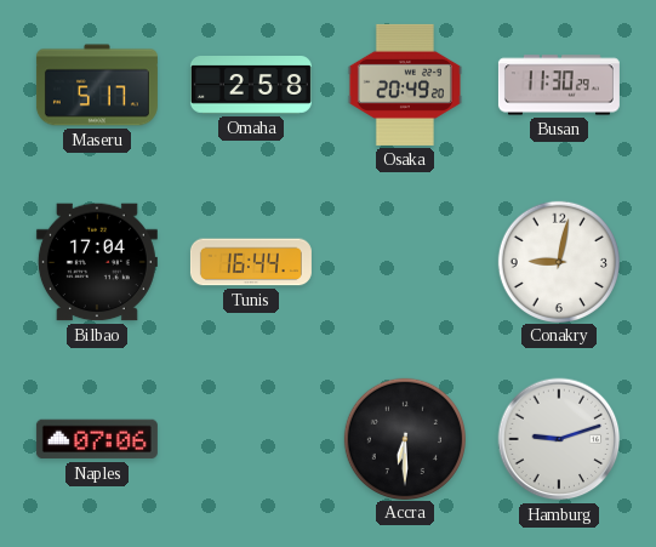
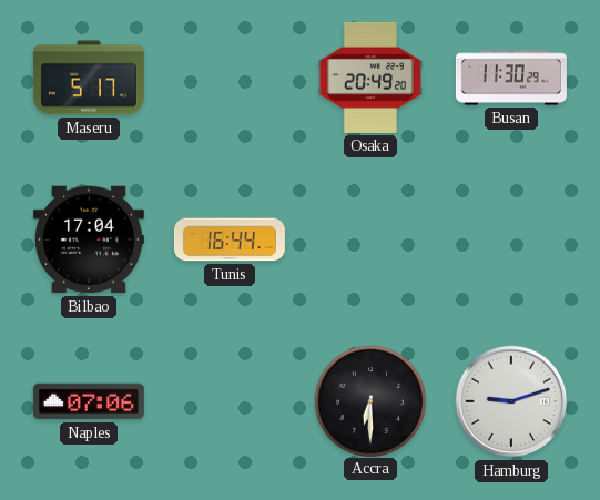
Omaha: 2:58 -> none
Conakry: 9:02 -> none
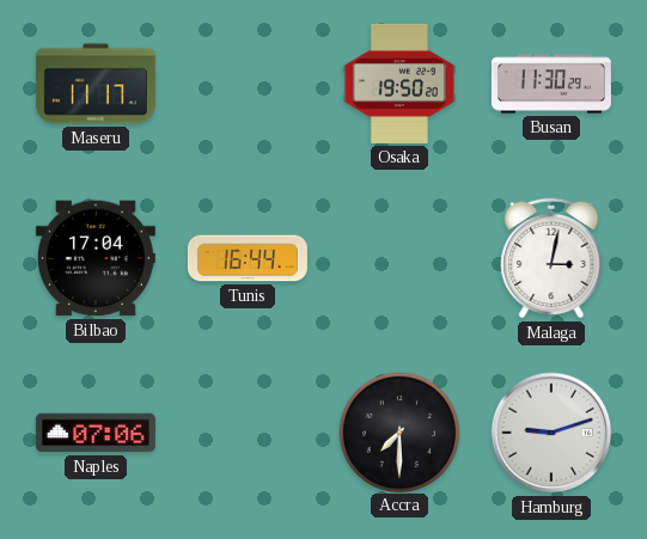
Maseru: 5:17 -> 11:17
Osaka: 20:49 -> 19:50
Malaga: none -> 3:02
Accra: 6:30 -> 7:30
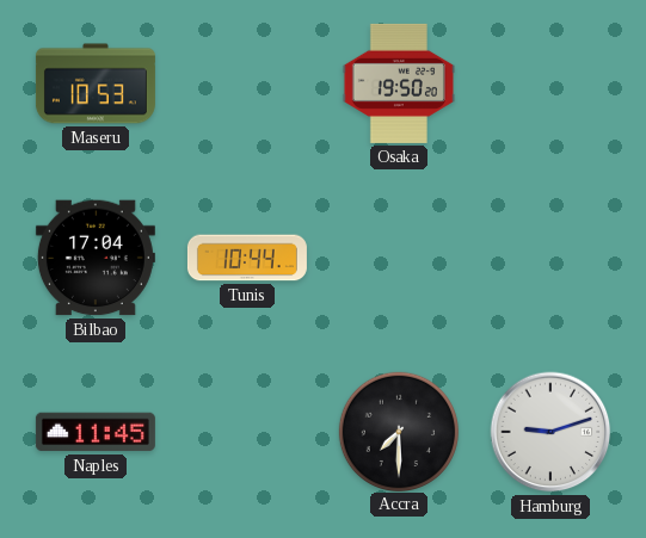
Maseru: 11:17 -> 10:53
Busan: 11:30 -> none
Tunis: 16:44 -> 10:44
Malaga: 3:02 -> none
Naples: 07:06 -> 11:45
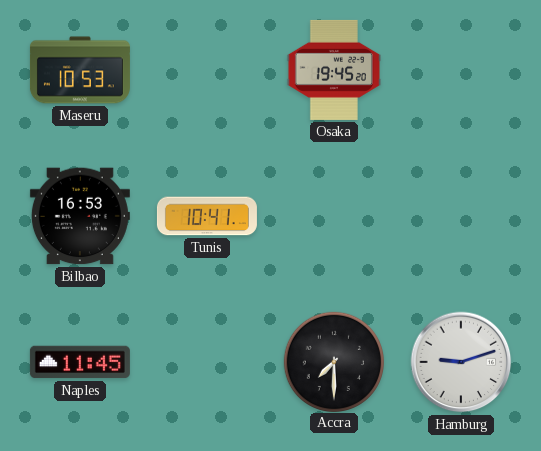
Osaka: 19:50 -> 19:45
Bilbao: 17:04 -> 16:53
Tunis: 10:44 -> 10:41
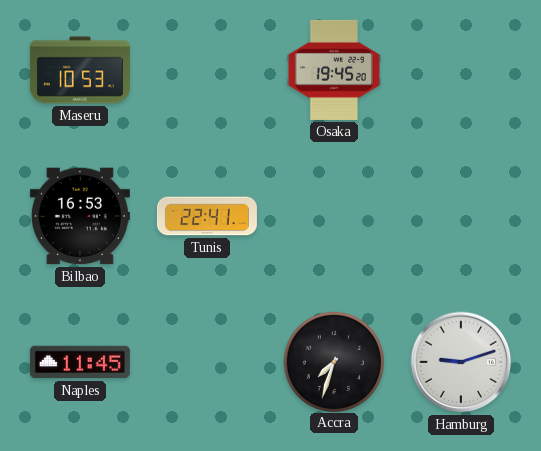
Tunis: 10:41 -> 22:41
Accra: 7:30 -> 7:33
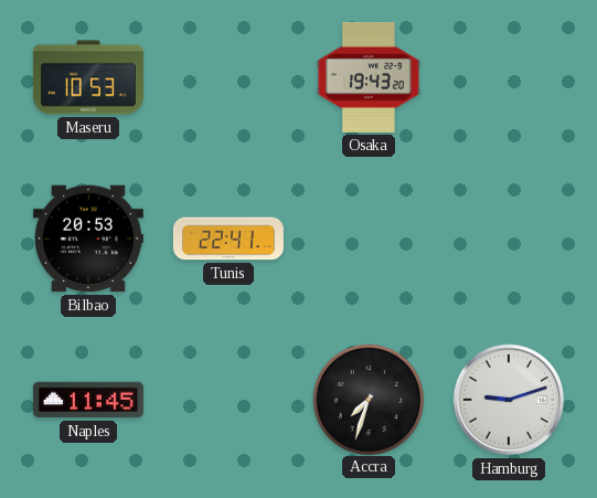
Osaka: 19:45 -> 19:43
Bilbao: 16:53 -> 20:53
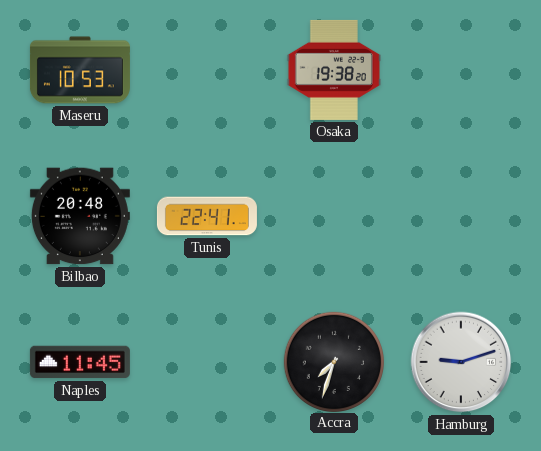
Osaka: 19:43 -> 19:38
Bilbao: 20:53 -> 20:48
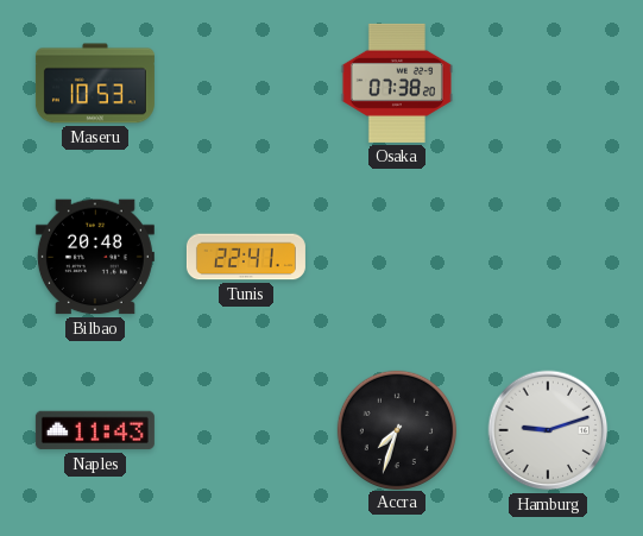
Osaka: 19:38 -> 07:38
Naples: 11:45 -> 11:43
